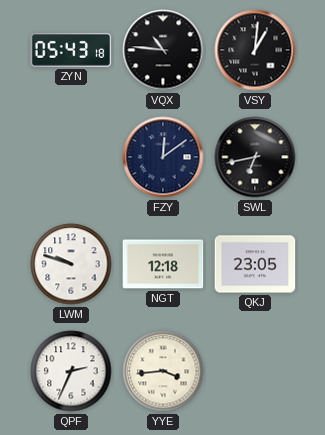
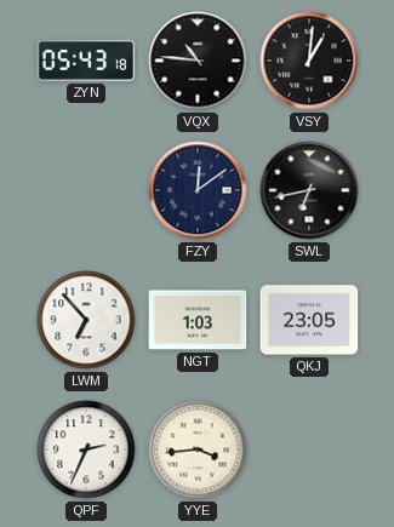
LWM: 9:48 -> 6:53
NGT: 12:18 -> 1:03
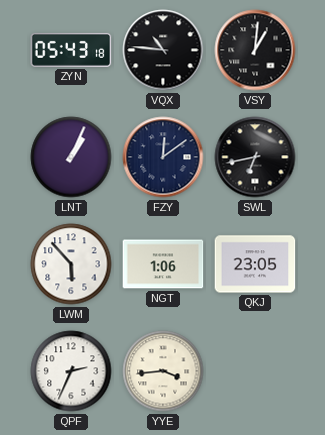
LNT: none -> 1:04
LWM: 6:53 -> 5:53
NGT: 1:03 -> 1:06
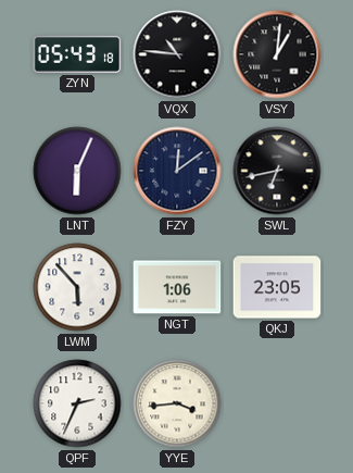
LNT: 1:04 -> 6:04
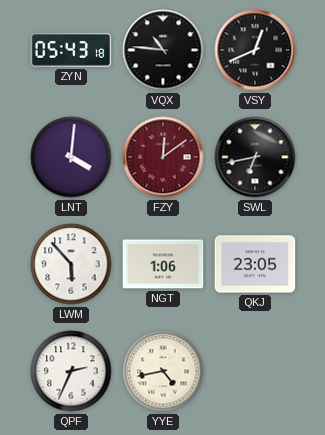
VSY: 1:01 -> 12:41
LNT: 6:04 -> 4:01
FZY dial: navy -> burgundy
YYE: 3:44 -> 4:43
